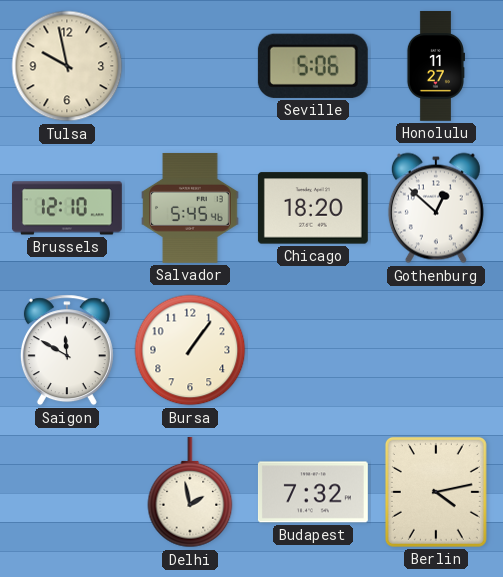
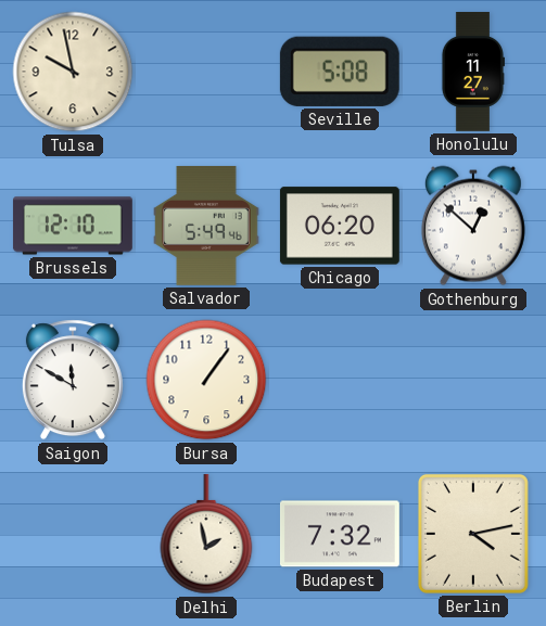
Seville: 5:06 -> 5:08
Salvador: 5:45 -> 5:49
Chicago: 18:20 -> 06:20
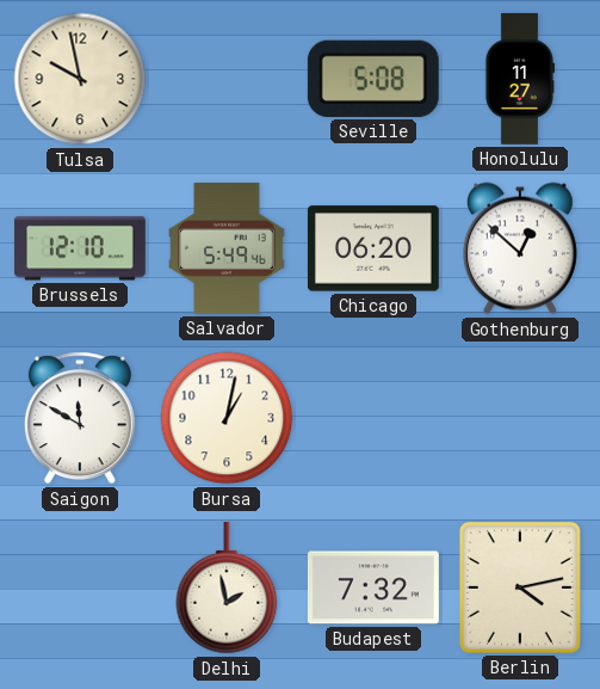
Bursa: 1:06 -> 1:02
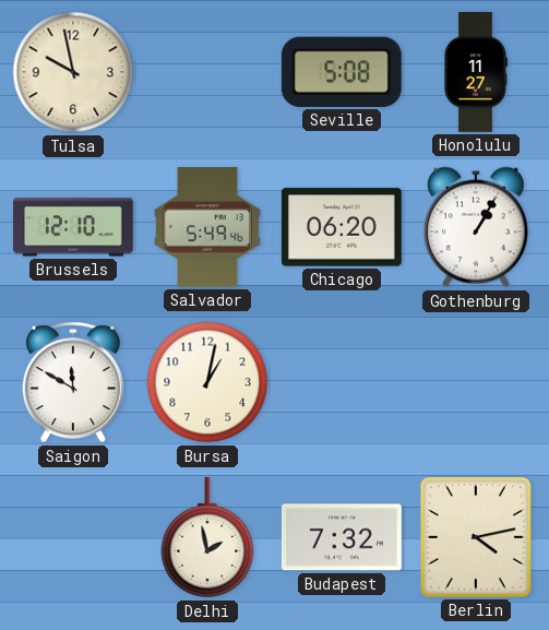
Gothenburg: 12:52 -> 1:05
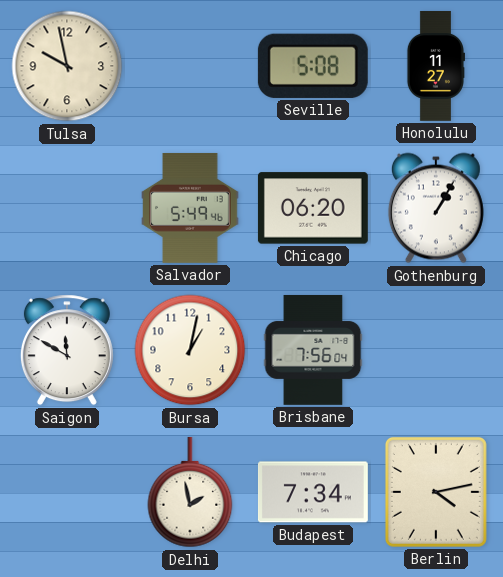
Brussels: 12:10 -> none
Brisbane: none -> 7:56
Budapest: 7:32 -> 7:34
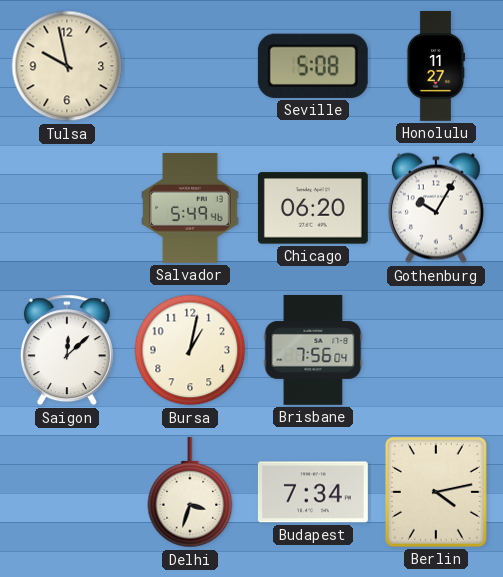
Gothenburg: 1:05 -> 10:05
Saigon: 11:50 -> 12:08
Delhi: 1:58 -> 3:33
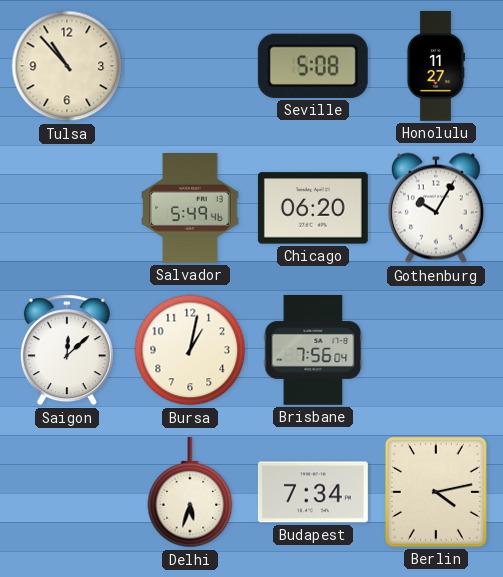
Tulsa: 9:58 -> 10:53
Delhi: 3:33 -> 5:33
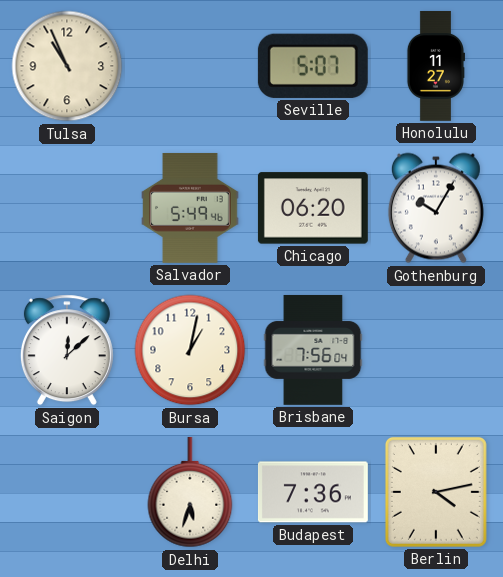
Tulsa: 10:53 -> 10:56
Seville: 5:08 -> 5:07
Budapest: 7:34 -> 7:36
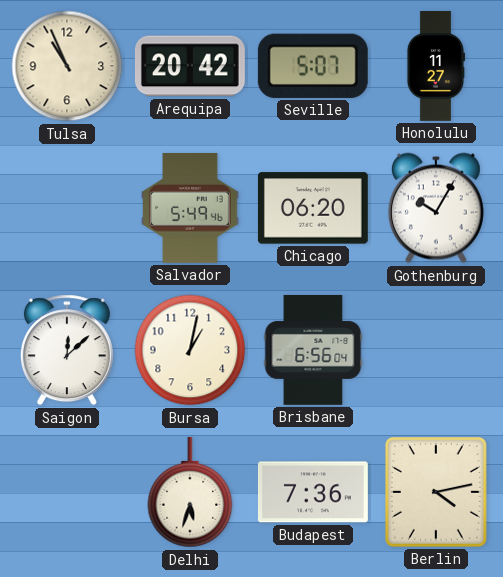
Arequipa: none -> 20:42
Brisbane: 7:56 -> 6:56
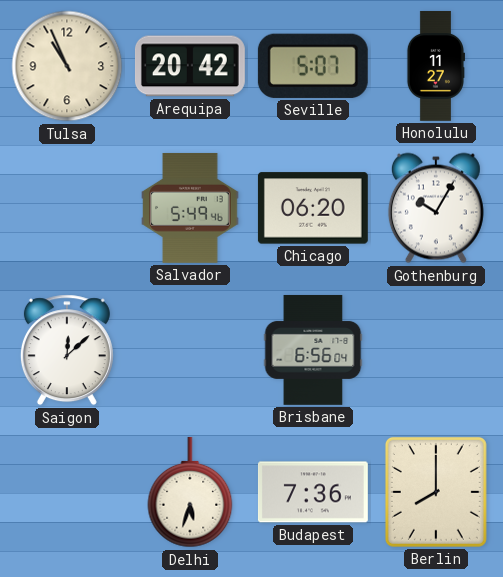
Bursa: 1:02 -> none
Berlin: 4:13 -> 8:00
